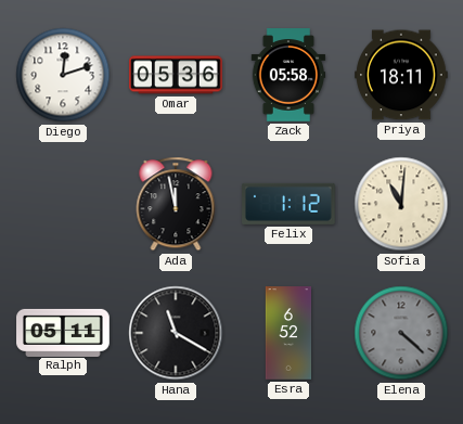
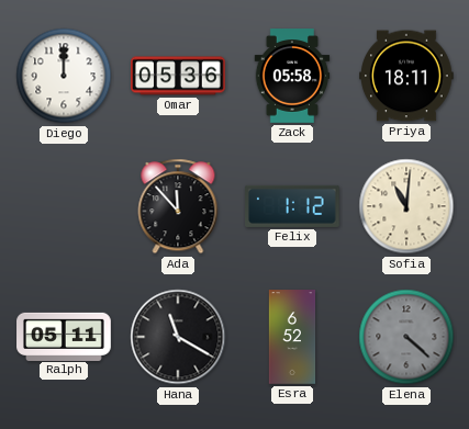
Diego: 12:12 -> 12:00
Ada: 11:58 -> 11:53
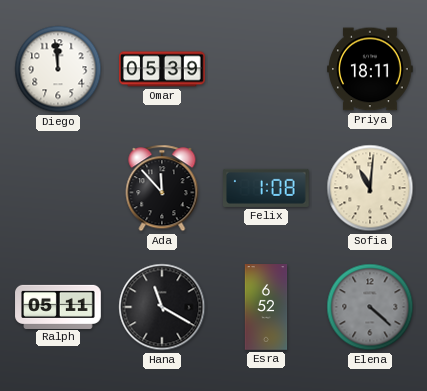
Diego: 12:00 -> 11:59
Omar: 05:36 -> 05:39
Zack: 05:58 -> none
Felix: 1:12 -> 1:08
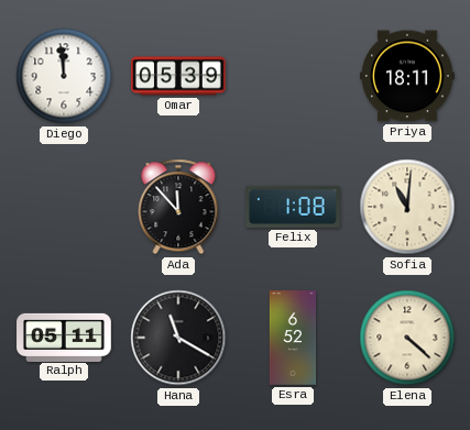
Elena dial: grey -> cream
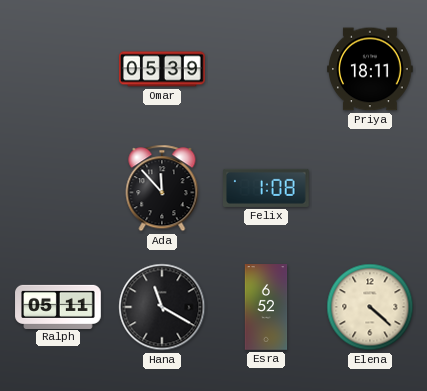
Diego: 11:59 -> none
Sofia: 11:01 -> none
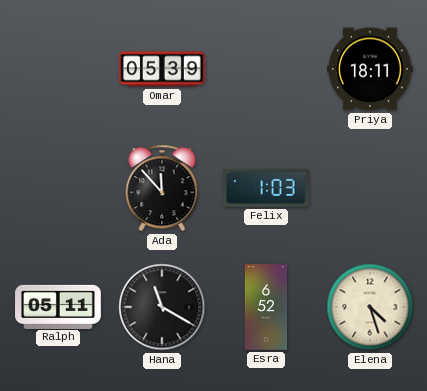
Felix: 1:08 -> 1:03
Elena: 4:22 -> 4:27
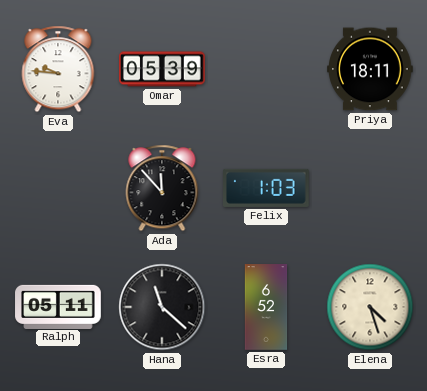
Eva: none -> 9:46
Hana: 11:20 -> 11:22
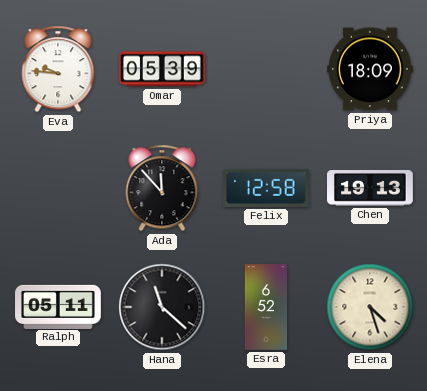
Priya: 18:11 -> 18:09
Felix: 1:03 -> 12:58
Chen: none -> 19:13
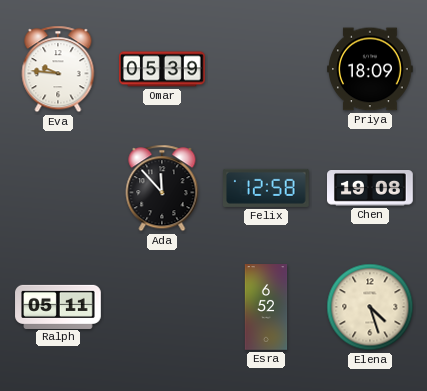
Chen: 19:13 -> 19:08
Hana: 11:22 -> none
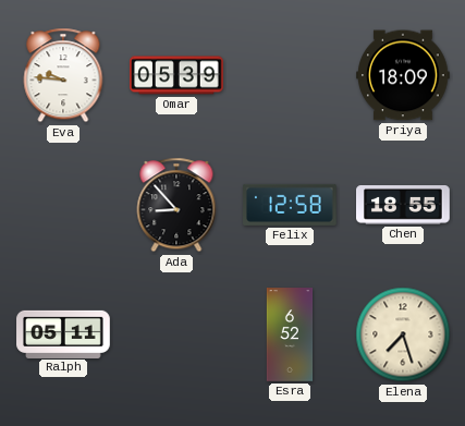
Ada: 11:53 -> 8:53
Chen: 19:08 -> 18:55
Elena: 4:27 -> 7:27
